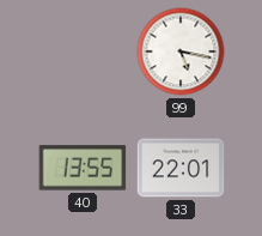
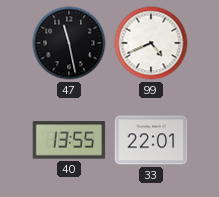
47: none -> 11:28
99: 5:17 -> 4:41
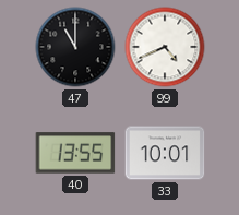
47: 11:28 -> 11:00
33: 22:01 -> 10:01
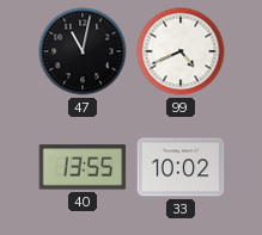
47: 11:00 -> 11:02
33: 10:01 -> 10:02
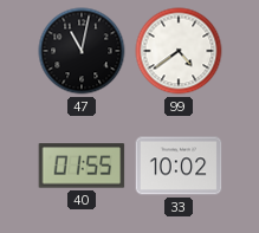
99: 4:41 -> 4:39
40: 13:55 -> 01:55
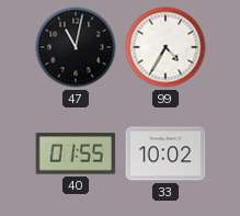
99: 4:39 -> 4:35
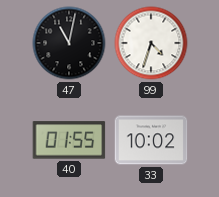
99: 4:35 -> 4:33
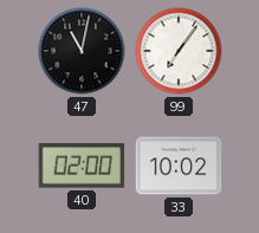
99: 4:33 -> 7:06
40: 01:55 -> 02:00
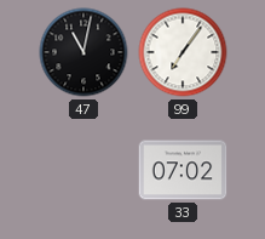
40: 02:00 -> none
33: 10:02 -> 07:02
